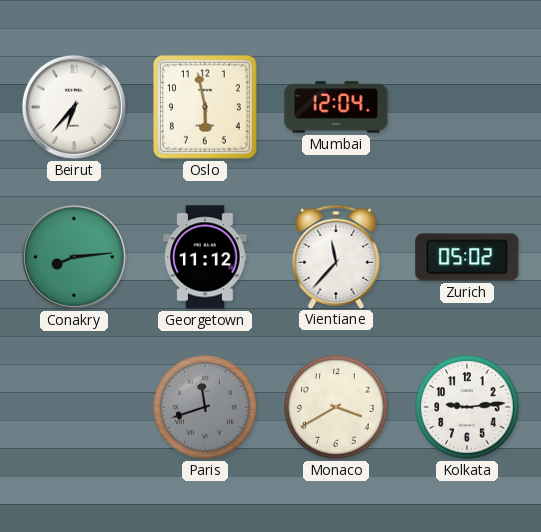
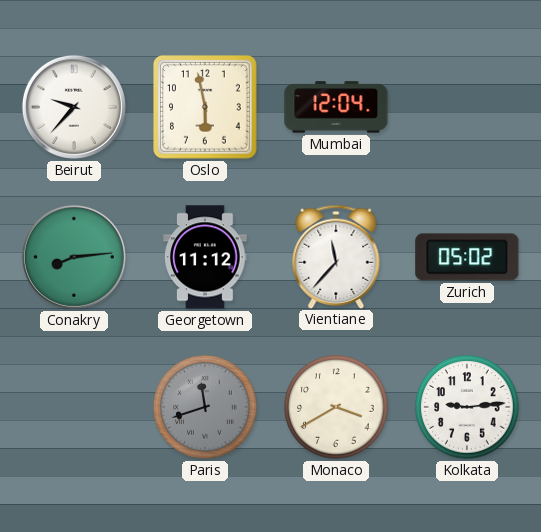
Beirut: 6:37 -> 9:37
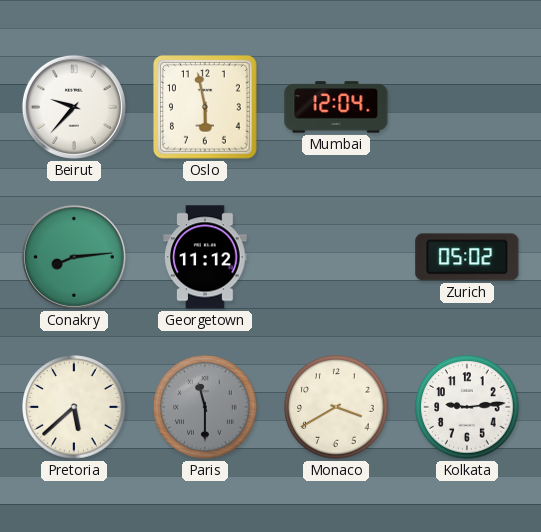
Vientiane: 11:37 -> none
Pretoria: none -> 5:38
Paris: 11:42 -> 11:30
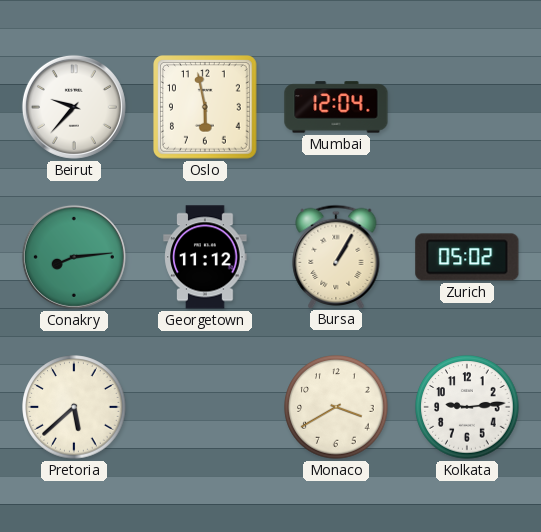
Bursa: none -> 1:05
Paris: 11:30 -> none
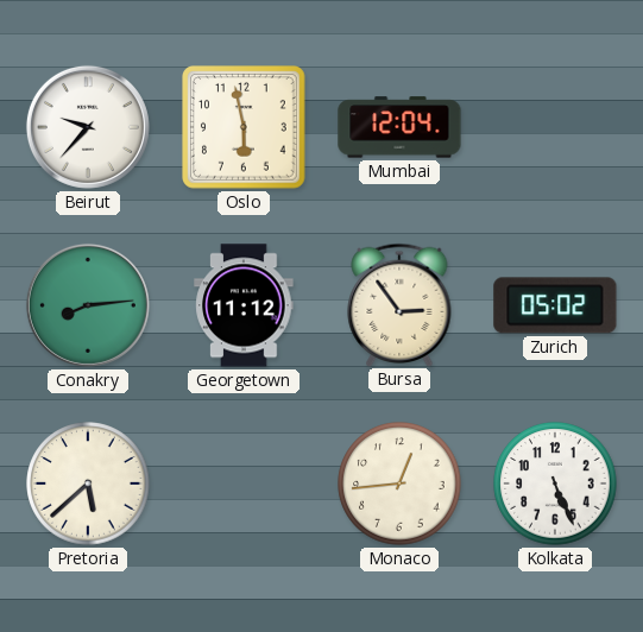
Bursa: 1:05 -> 2:54
Monaco: 3:40 -> 12:44
Kolkata: 9:14 -> 5:26
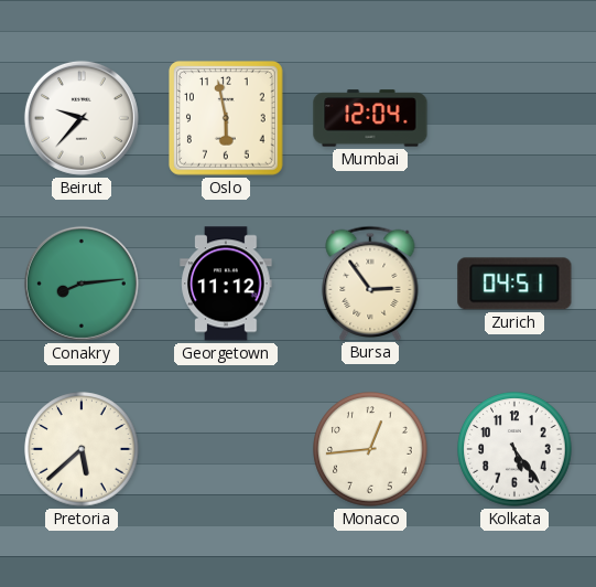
Zurich: 05:02 -> 04:51
Kolkata: 5:26 -> 5:24
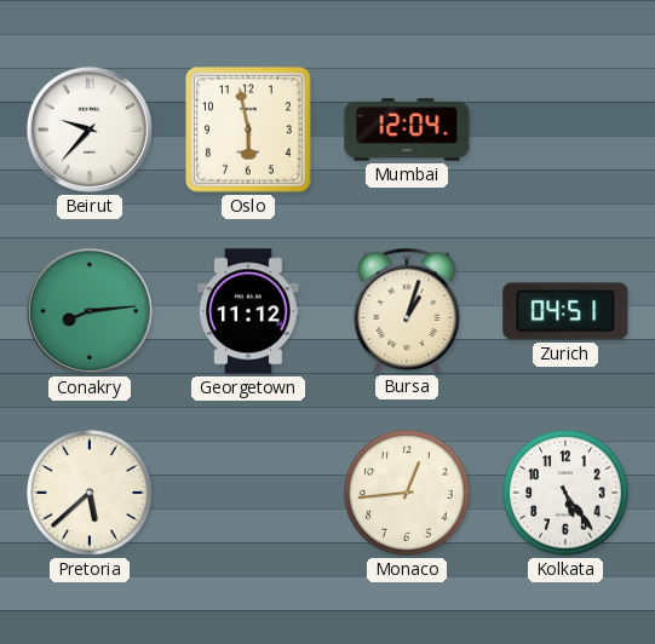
Bursa: 2:54 -> 1:03
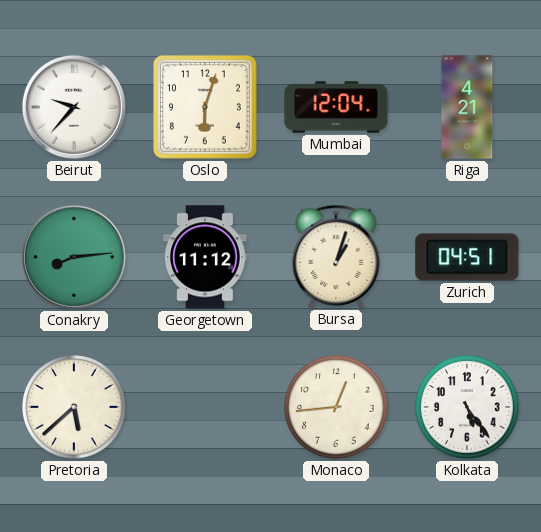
Oslo: 5:58 -> 6:03
Riga: none -> 4:21
